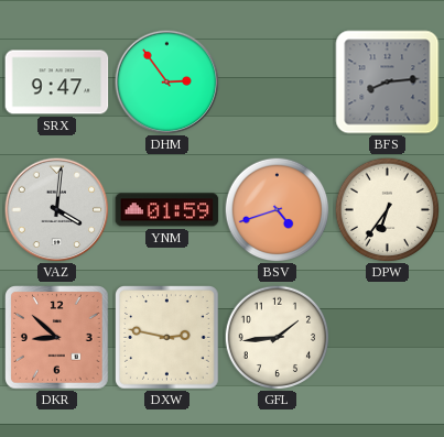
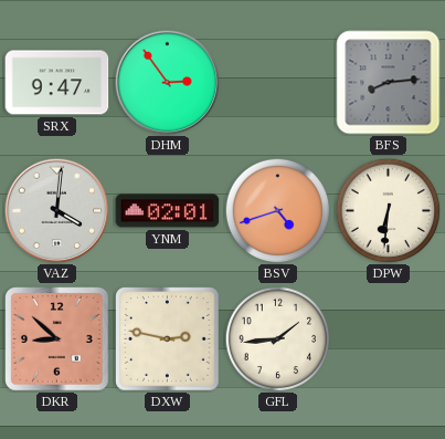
YNM: 01:59 -> 02:01
DPW: 6:36 -> 6:31
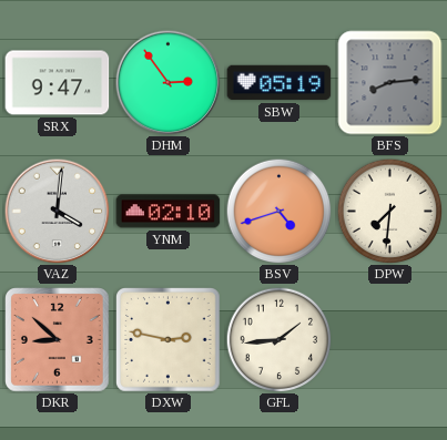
SBW: none -> 05:19
YNM: 02:01 -> 02:10
DPW: 6:31 -> 7:31
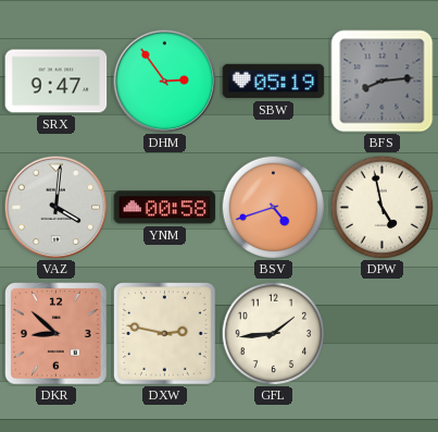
YNM: 02:10 -> 00:58
DPW: 7:31 -> 4:58
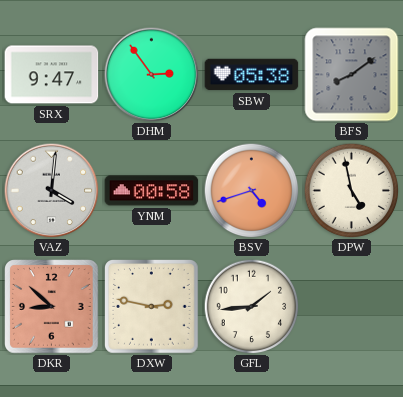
SBW: 05:19 -> 05:38
BFS: 8:14 -> 8:09
